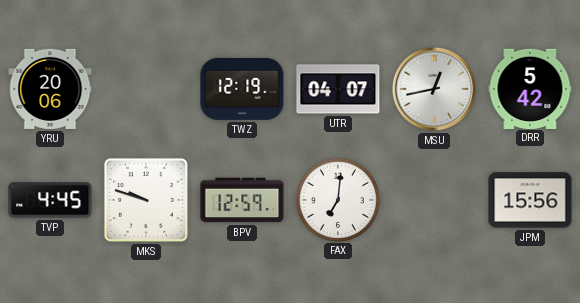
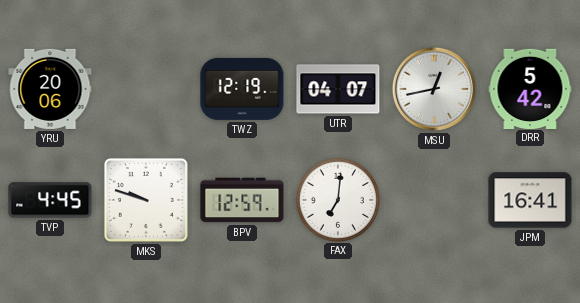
JPM: 15:56 -> 16:41
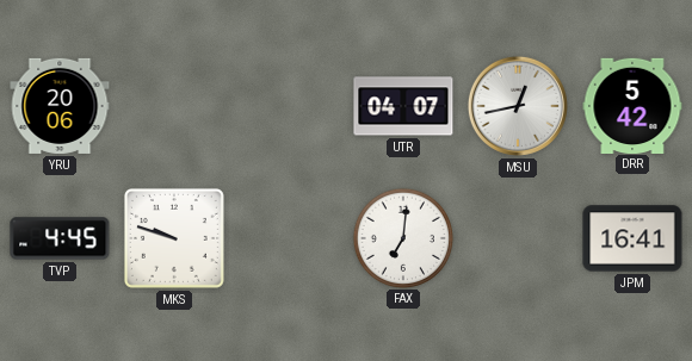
TWZ: 12:19 -> none
BPV: 12:59 -> none
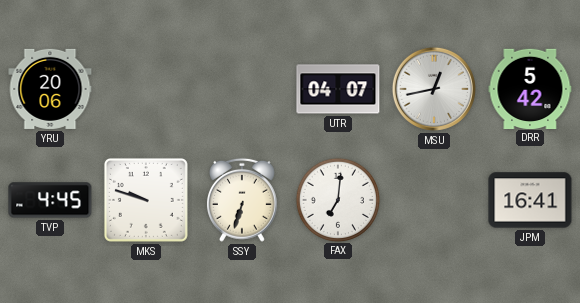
SSY: none -> 6:33
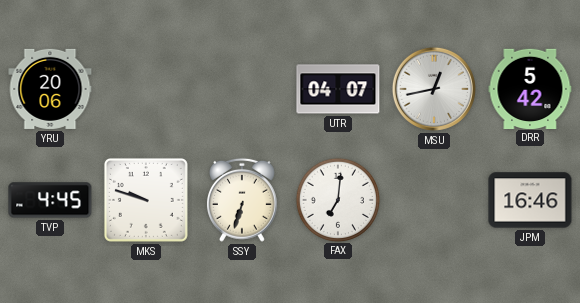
JPM: 16:41 -> 16:46
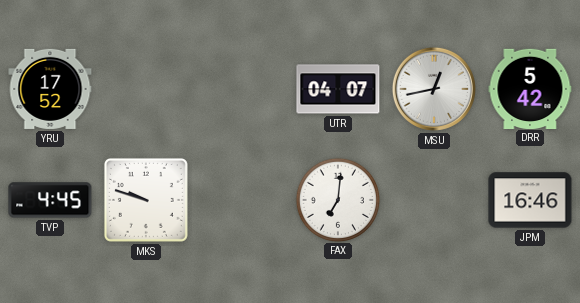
YRU: 20:06 -> 17:52
SSY: 6:33 -> none
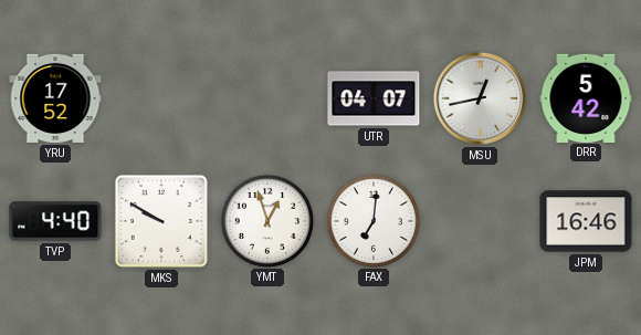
TVP: 4:45 -> 4:40
MKS: 9:48 -> 9:50
YMT: none -> 12:57
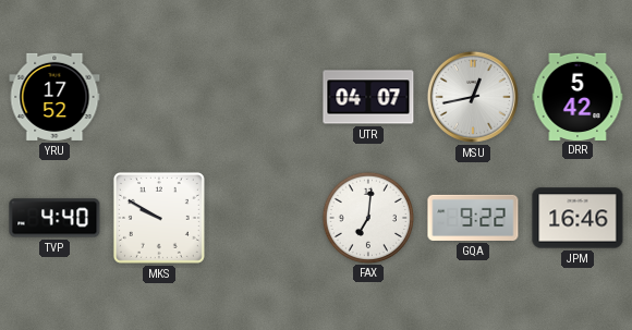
YMT: 12:57 -> none
GQA: none -> 9:22
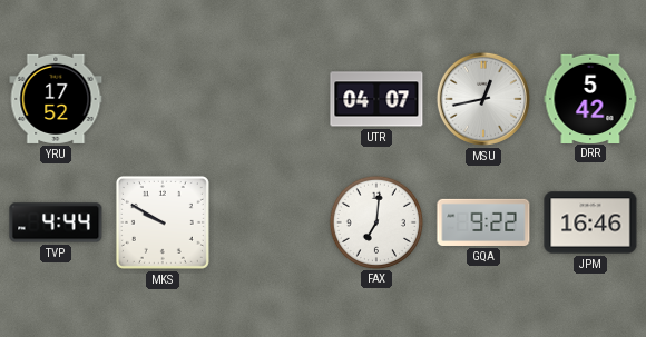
TVP: 4:40 -> 4:44
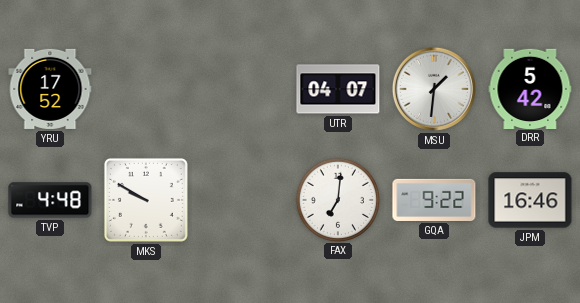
MSU: 12:43 -> 1:31
TVP: 4:44 -> 4:48
